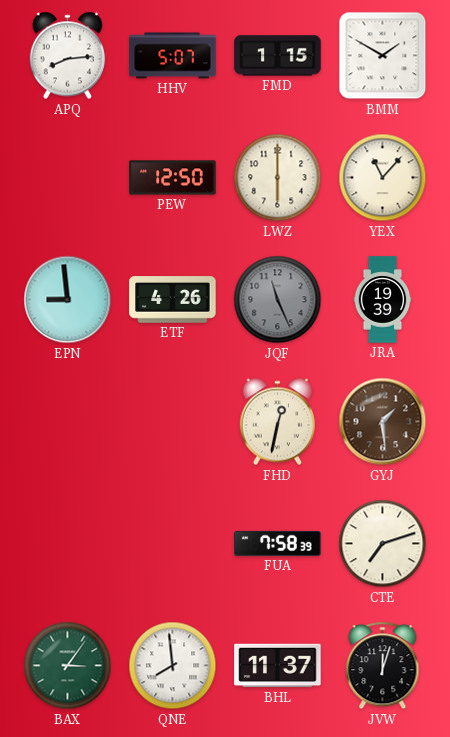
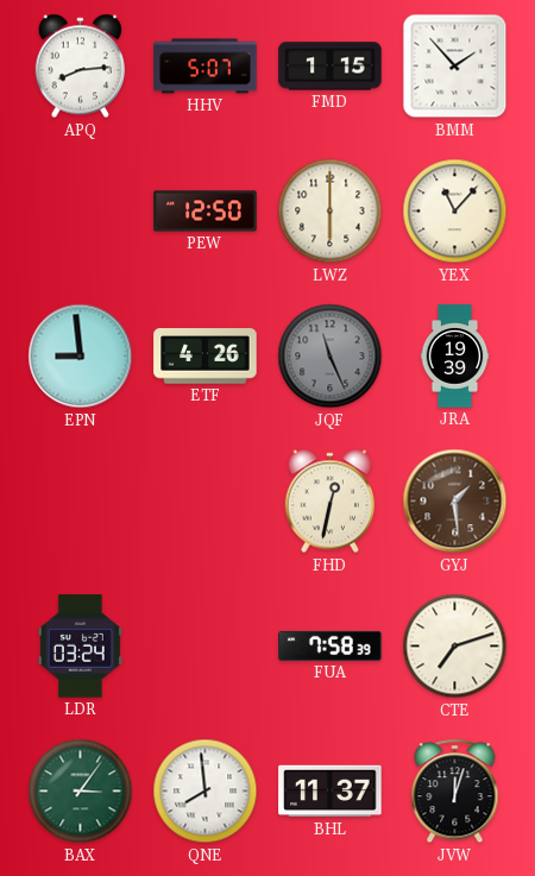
BMM: 1:50 -> 1:53
LDR: none -> 03:24
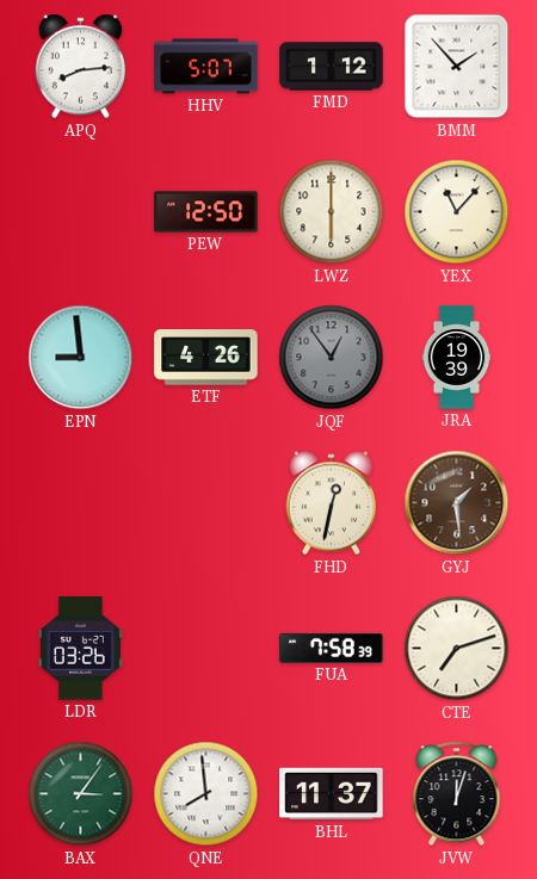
FMD: 1:15 -> 1:12
JQF: 11:26 -> 12:54
LDR: 03:24 -> 03:26
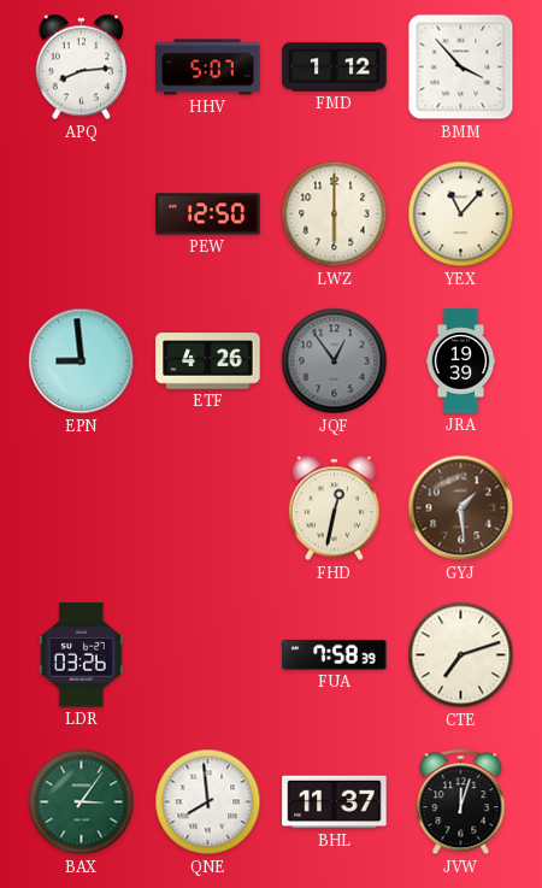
BMM: 1:53 -> 3:53
